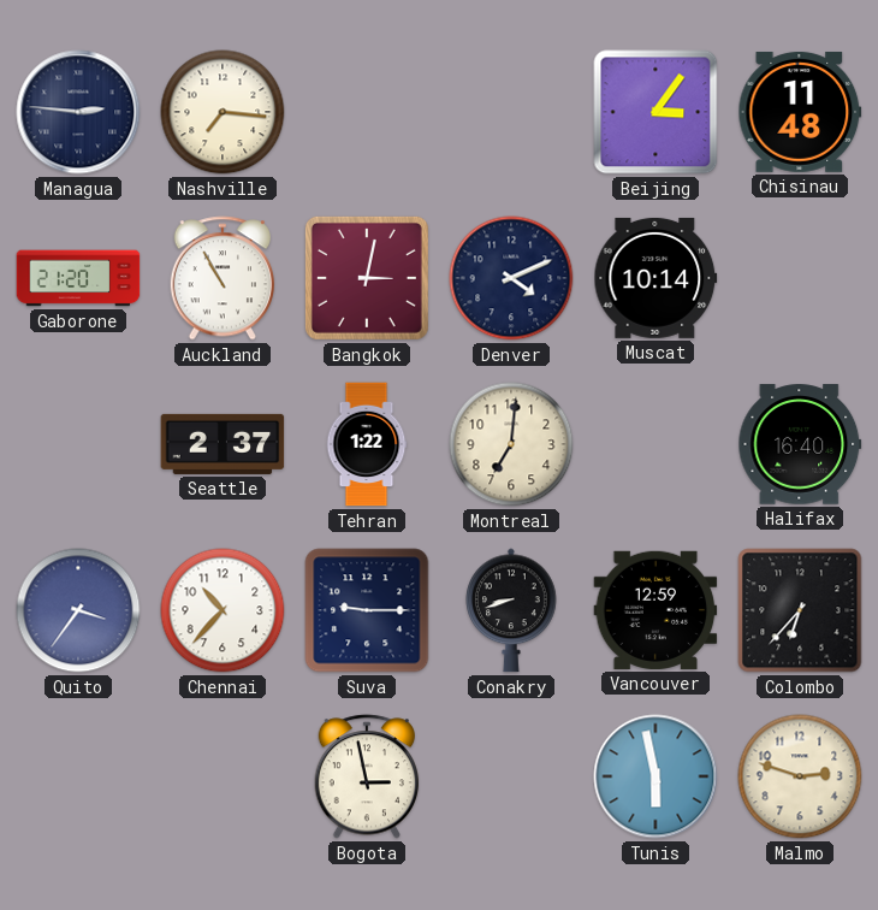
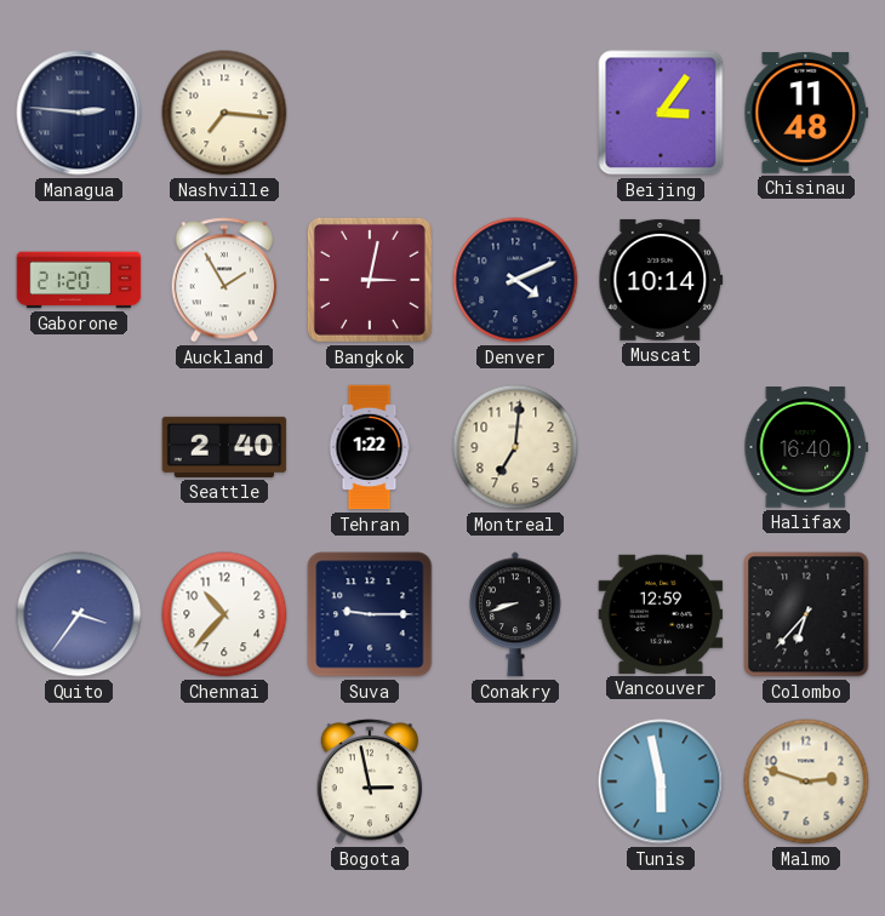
Auckland: 10:55 -> 1:55
Seattle: 2:37 -> 2:40
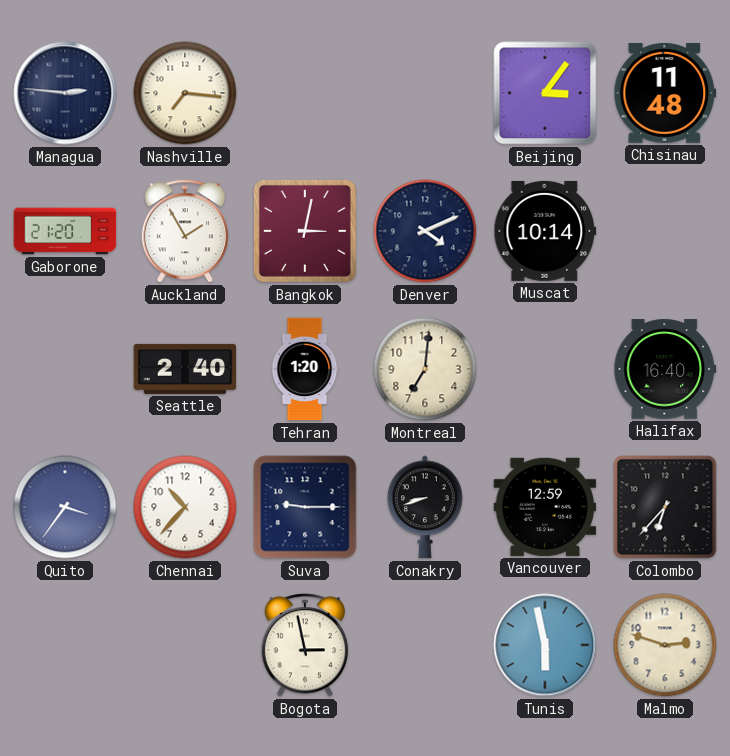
Tehran: 1:22 -> 1:20
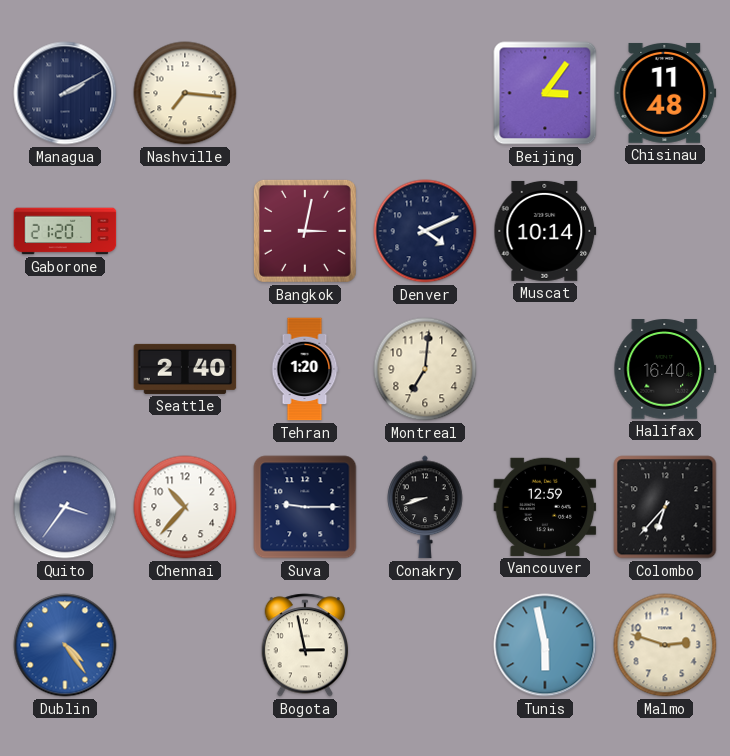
Managua: 2:46 -> 2:10
Auckland: 1:55 -> none
Dublin: none -> 4:24
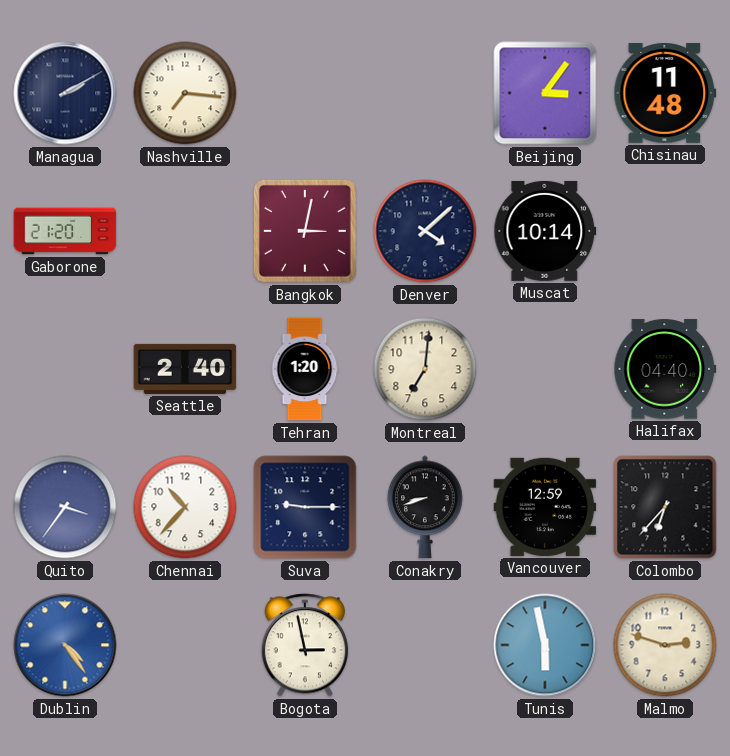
Denver: 4:11 -> 4:08
Halifax: 16:40 -> 04:40
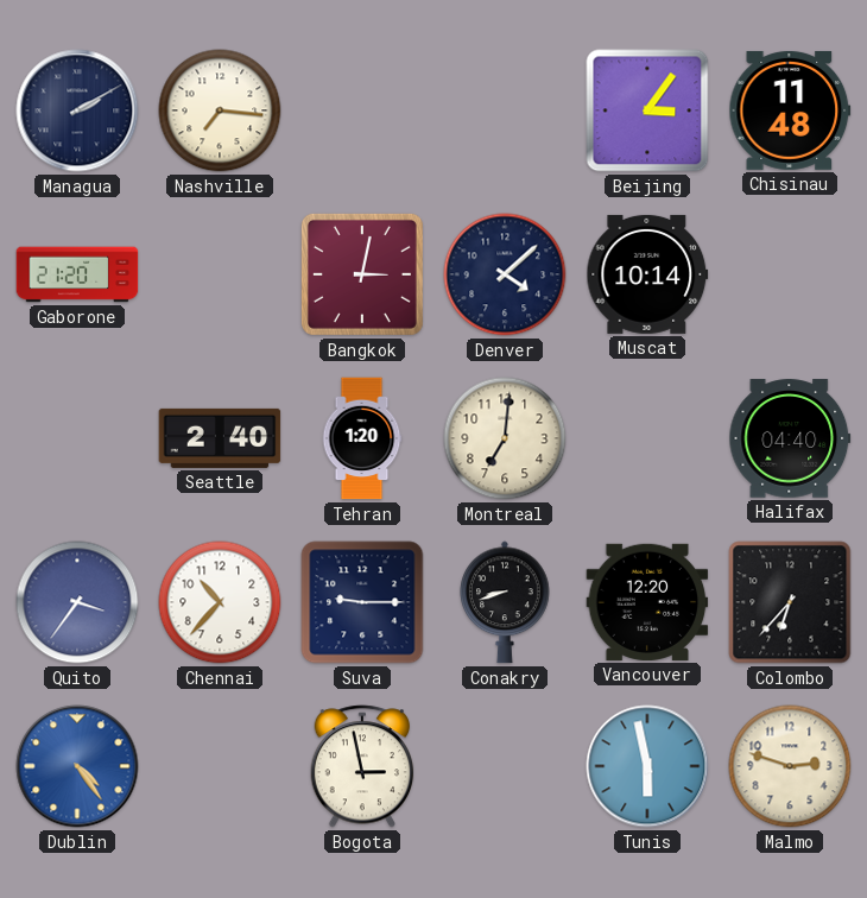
Vancouver: 12:59 -> 12:20
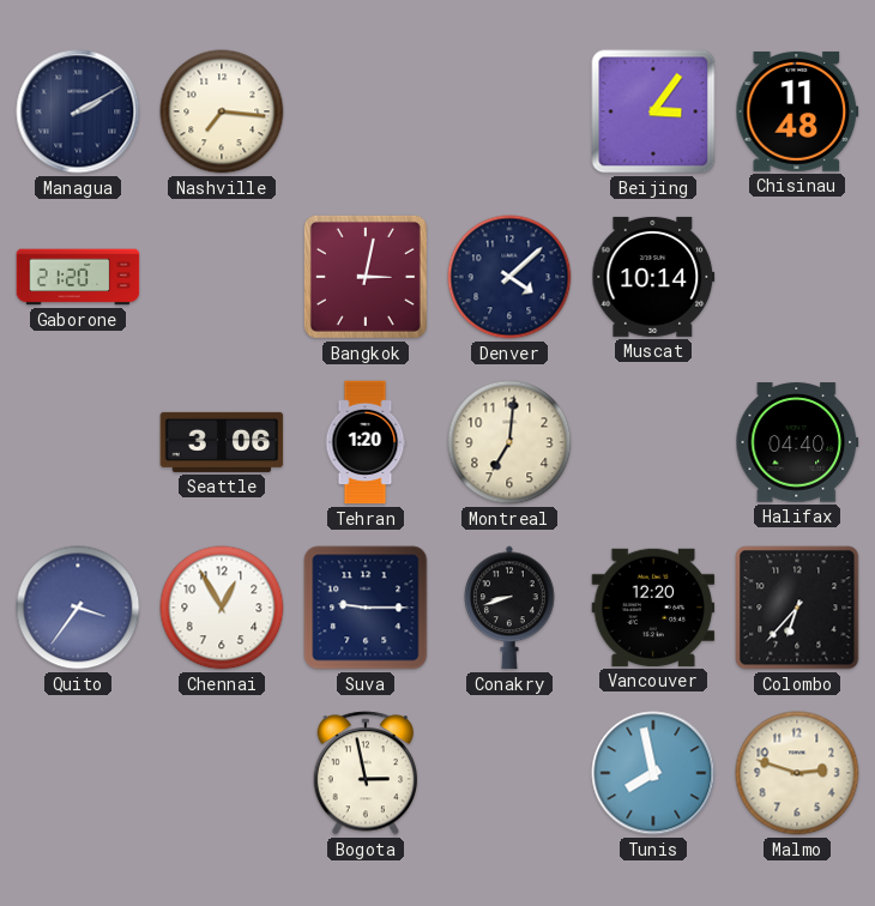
Seattle: 2:40 -> 3:06
Chennai: 10:37 -> 12:55
Dublin: 4:24 -> none
Tunis: 5:58 -> 7:58
